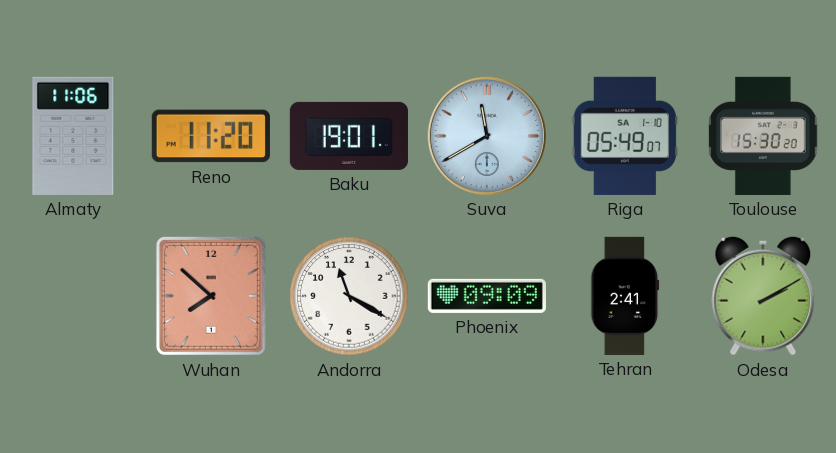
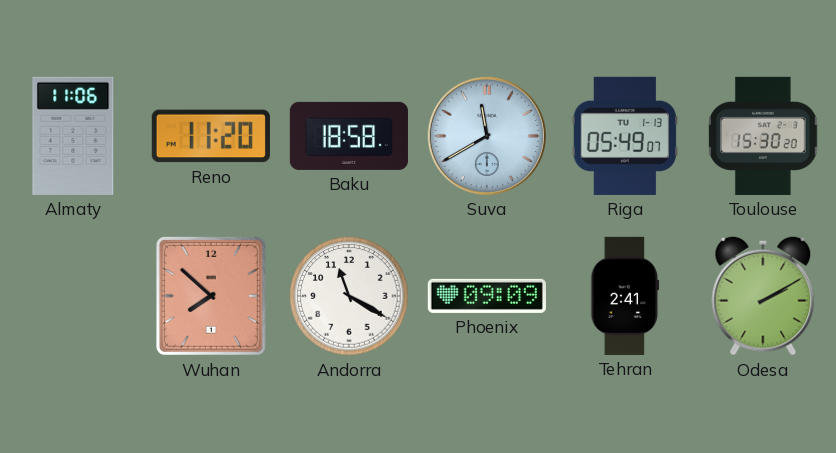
Baku: 19:01 -> 18:58
Riga date: SA 1-10 -> TU 1-13
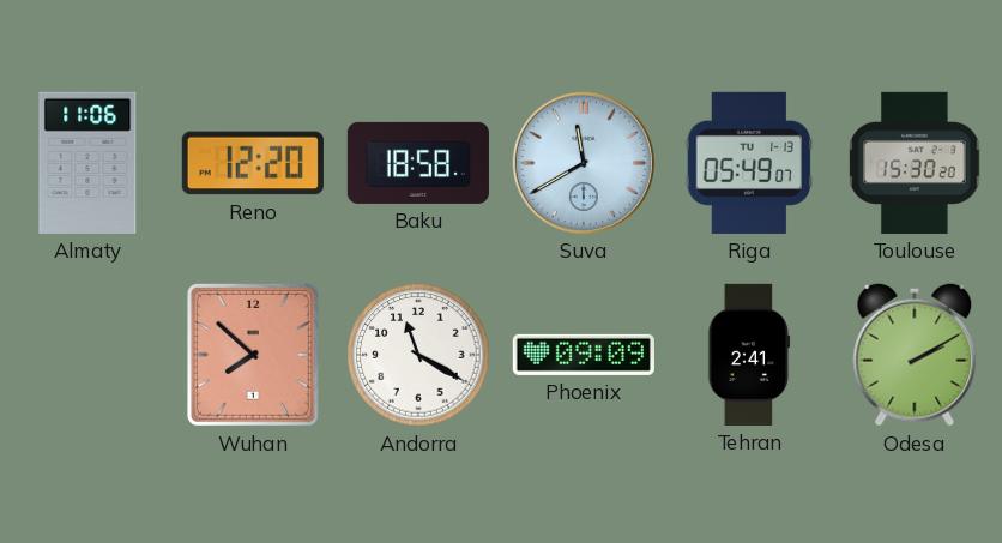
Reno: 11:20 -> 12:20
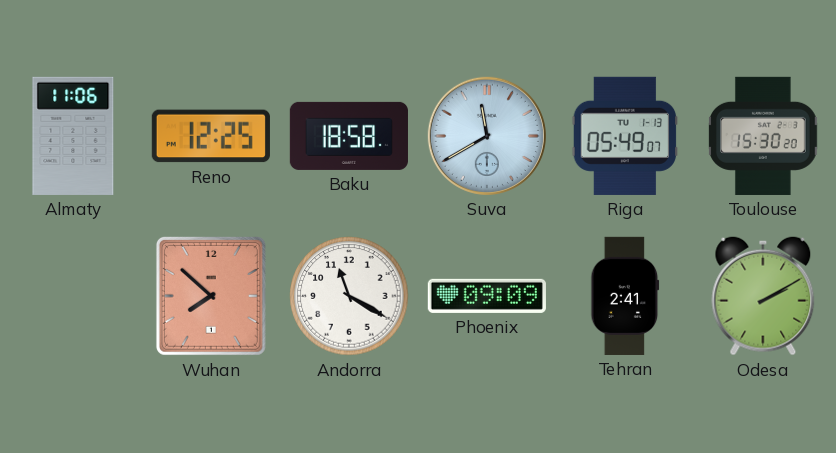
Reno: 12:20 -> 12:25
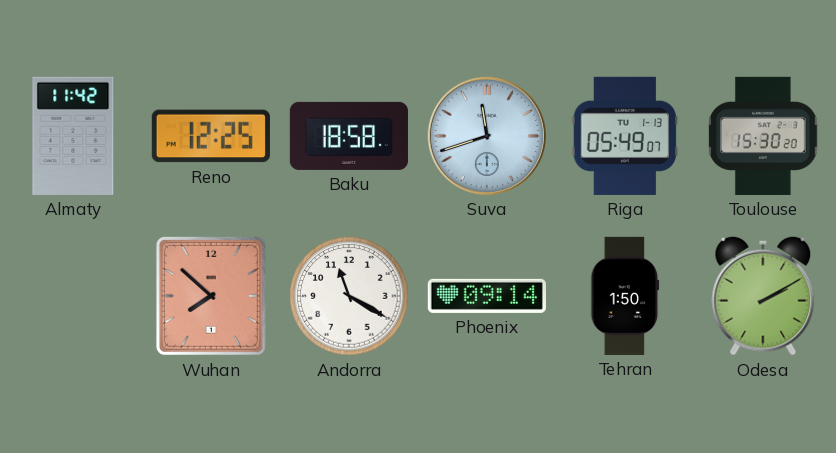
Almaty: 11:06 -> 11:42
Suva: 11:40 -> 11:42
Phoenix: 09:09 -> 09:14
Tehran: 2:41 -> 1:50
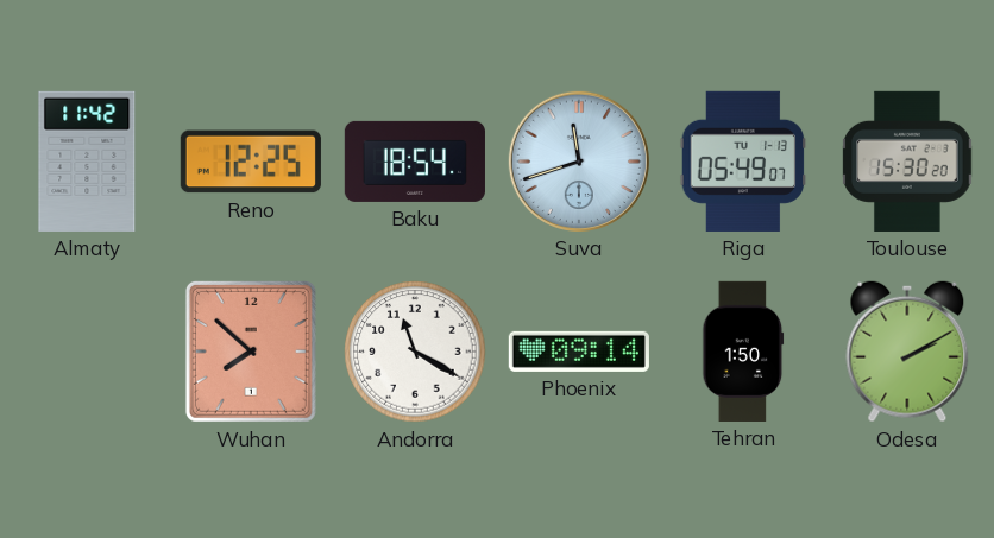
Baku: 18:58 -> 18:54
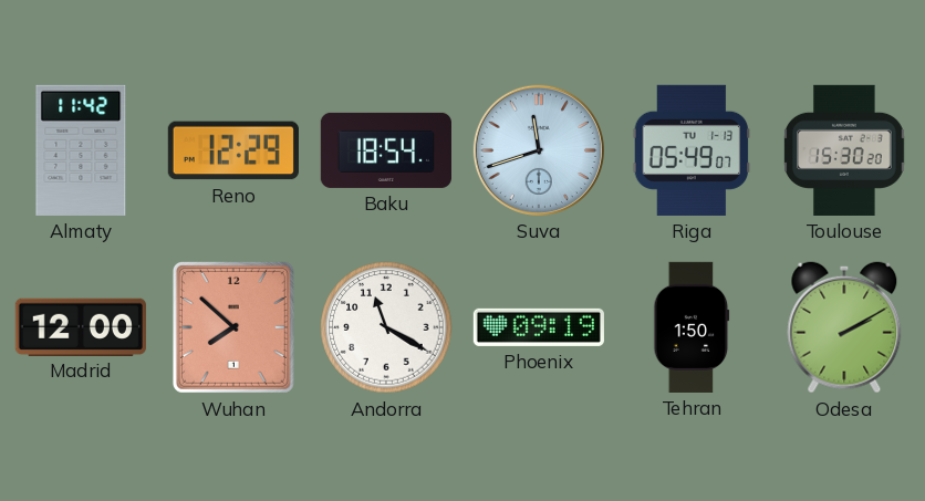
Reno: 12:25 -> 12:29
Madrid: none -> 12:00
Phoenix: 09:14 -> 09:19
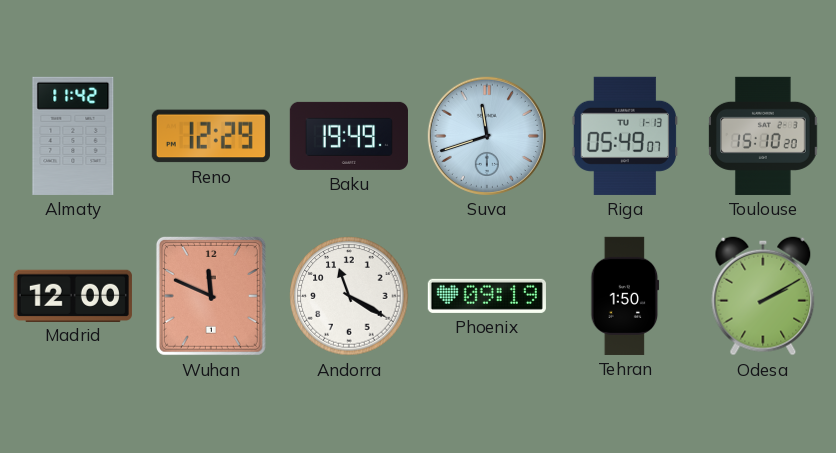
Baku: 18:54 -> 19:49
Toulouse: 15:30 -> 15:10
Wuhan: 7:52 -> 11:49
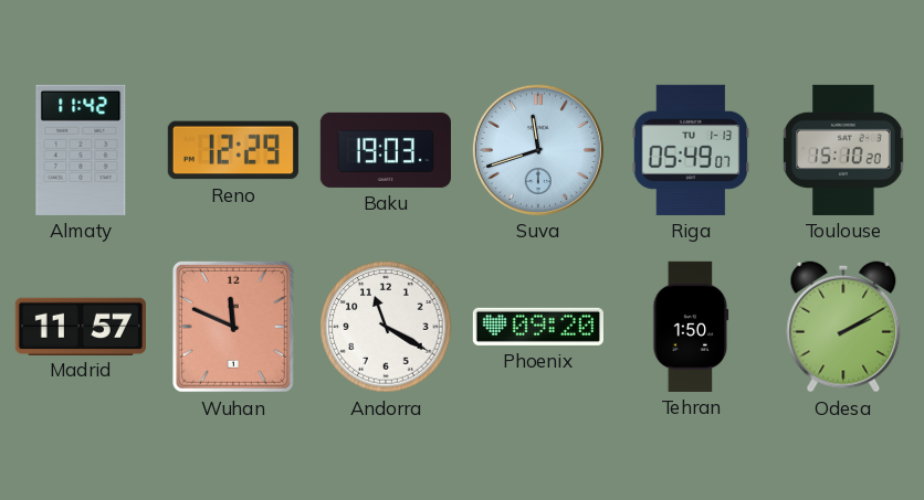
Baku: 19:49 -> 19:03
Madrid: 12:00 -> 11:57
Phoenix: 09:19 -> 09:20
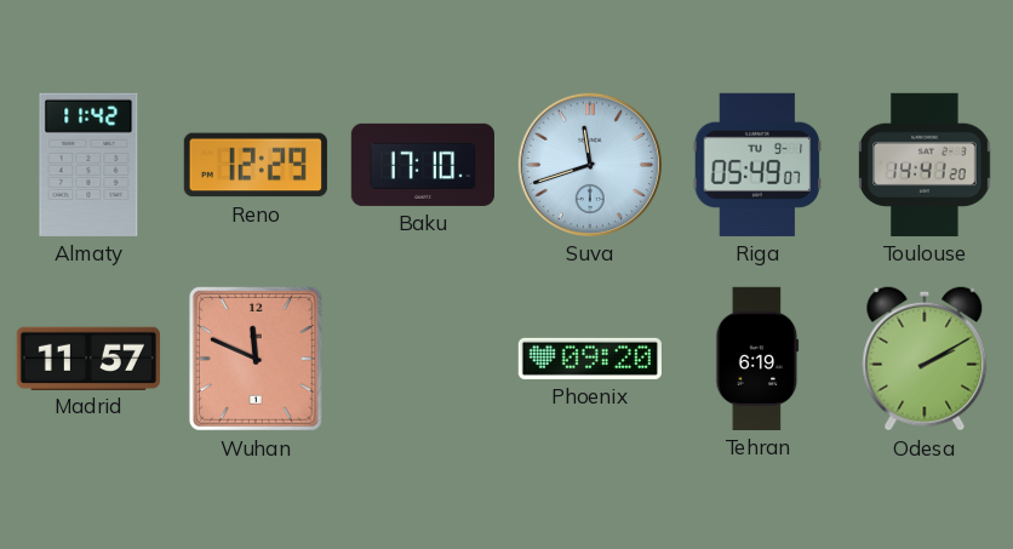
Baku: 19:03 -> 17:10
Riga date: TU 1-13 -> TU 9-1
Toulouse: 15:10 -> 14:41
Andorra: 11:20 -> none
Tehran: 1:50 -> 6:19
